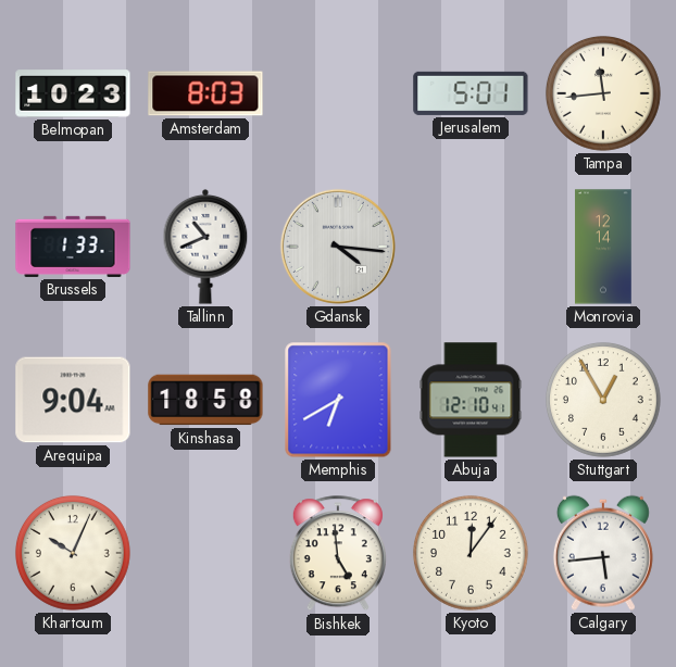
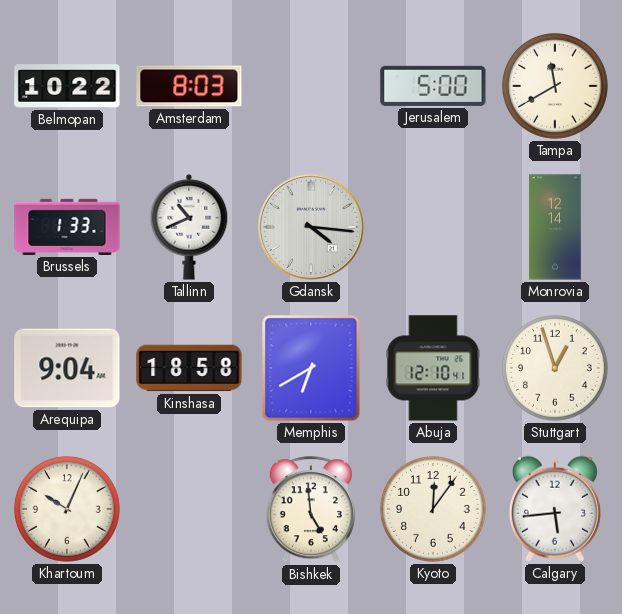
Belmopan: 10:23 -> 10:22
Jerusalem: 5:01 -> 5:00
Tampa: 11:44 -> 11:40
Stuttgart: 12:55 -> 12:57
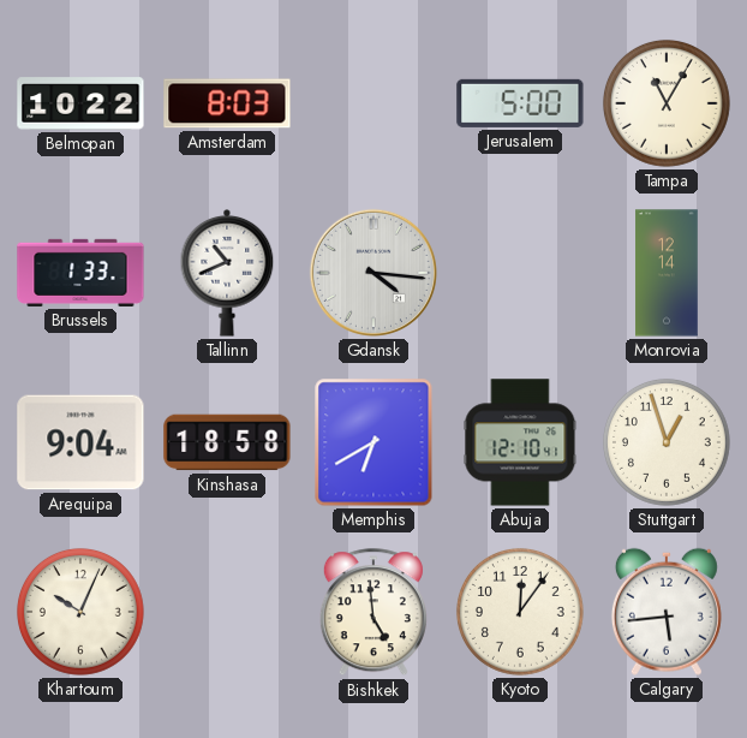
Tampa: 11:40 -> 11:05
